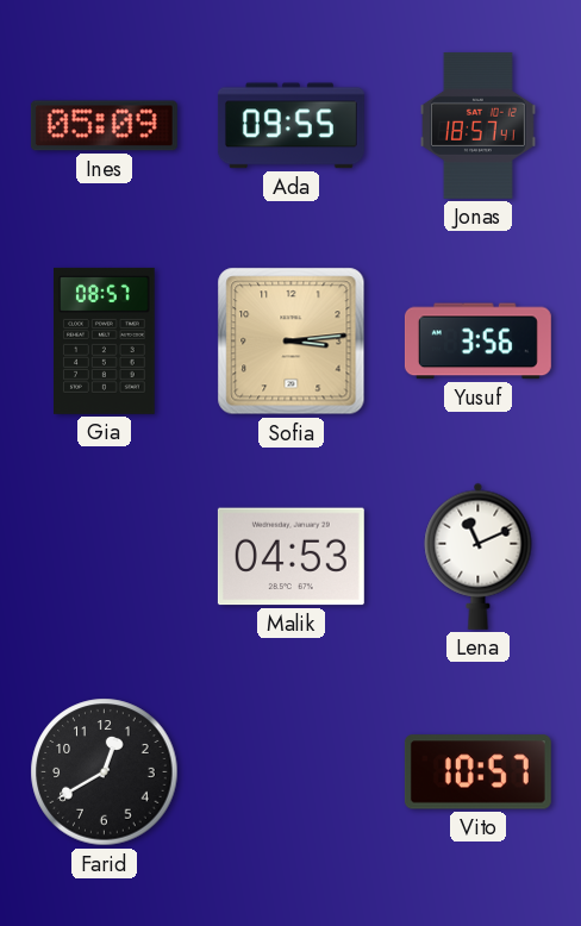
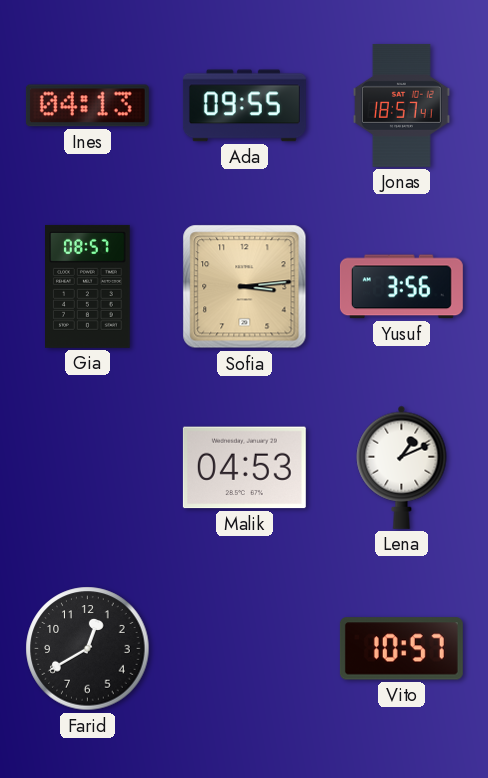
Ines: 05:09 -> 04:13
Lena: 11:11 -> 1:11
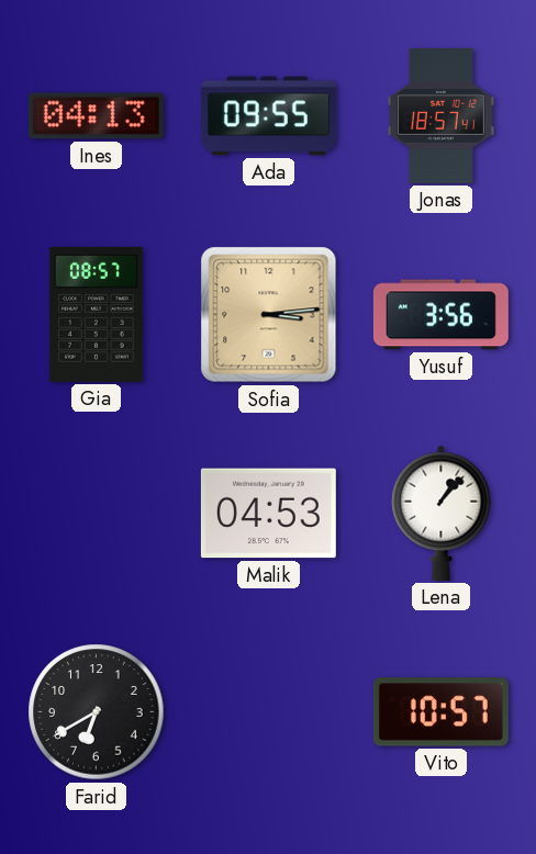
Lena: 1:11 -> 1:07
Farid: 12:40 -> 6:40
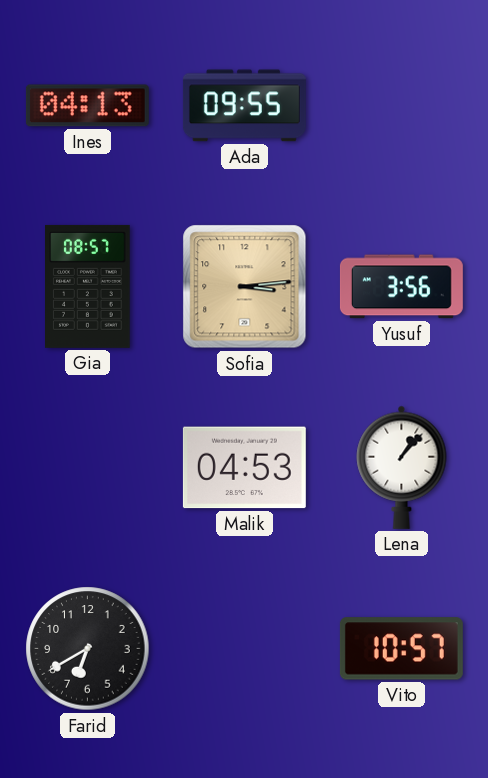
Jonas: 18:57 -> none
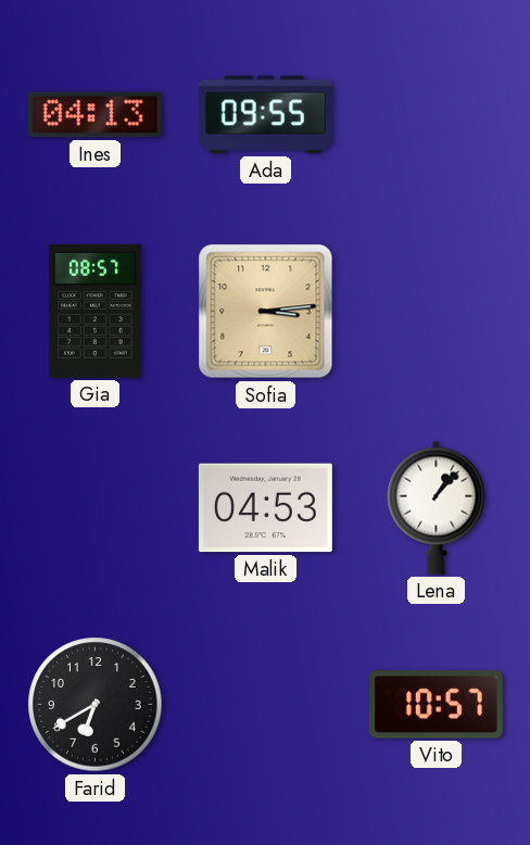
Yusuf: 3:56 -> none
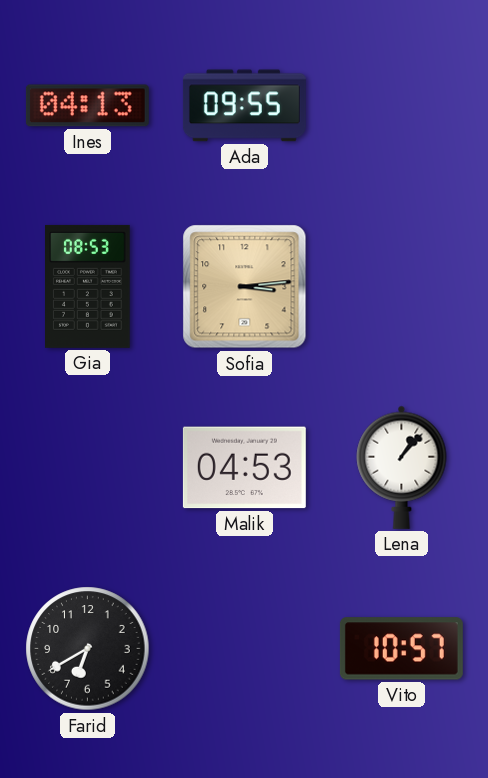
Gia: 08:57 -> 08:53
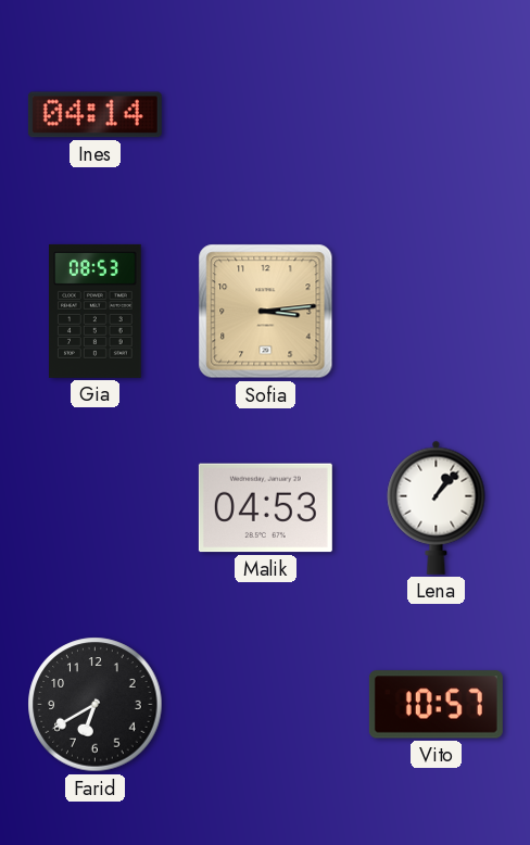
Ines: 04:13 -> 04:14
Ada: 09:55 -> none
